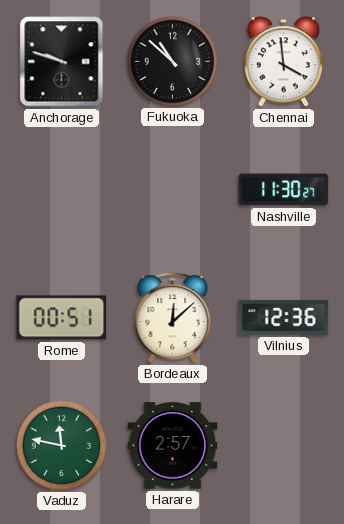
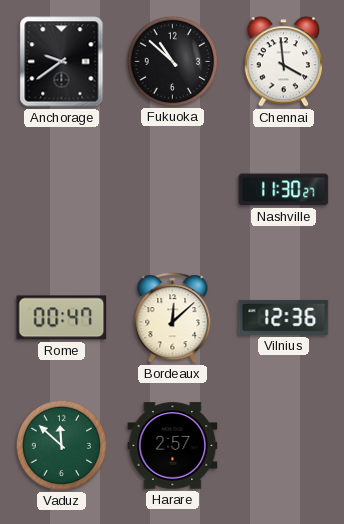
Anchorage: 9:48 -> 9:39
Rome: 00:51 -> 00:47
Vaduz: 11:47 -> 11:52
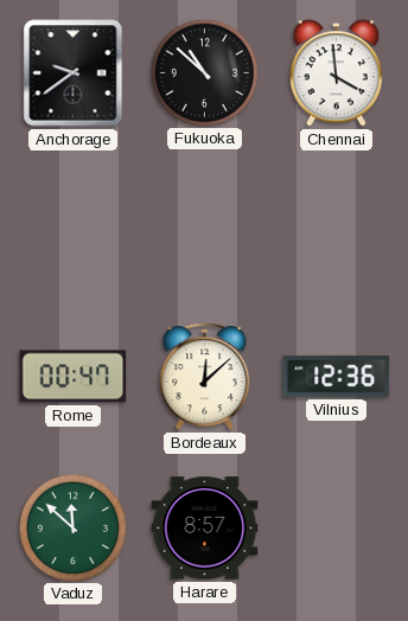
Nashville: 11:30 -> none
Harare: 2:57 -> 8:57
